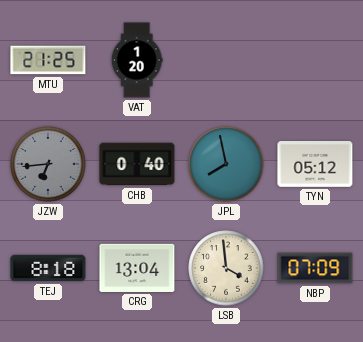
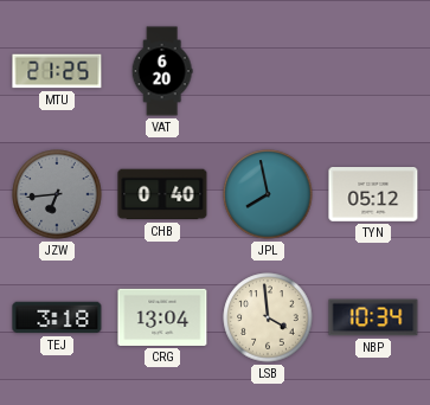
VAT: 1:20 -> 6:20
TEJ: 8:18 -> 3:18
NBP: 07:09 -> 10:34
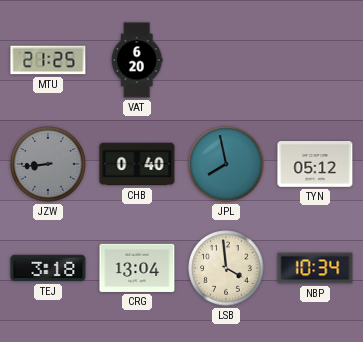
JZW: 6:44 -> 8:44
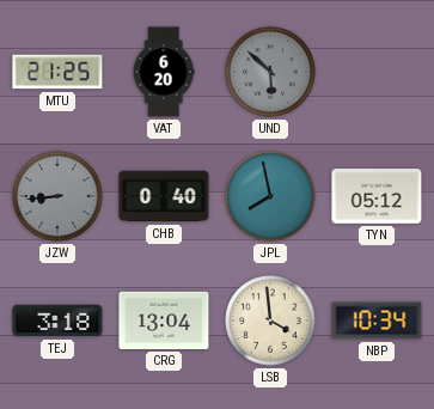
UND: none -> 5:52
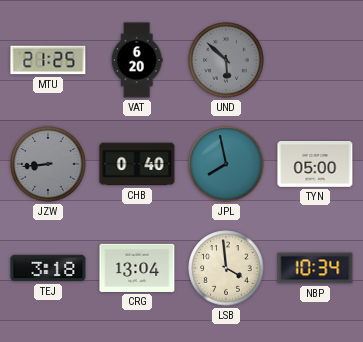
TYN: 05:12 -> 05:00
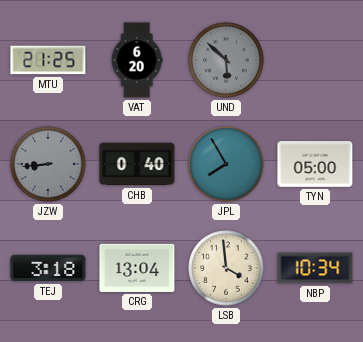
JPL: 7:58 -> 7:55
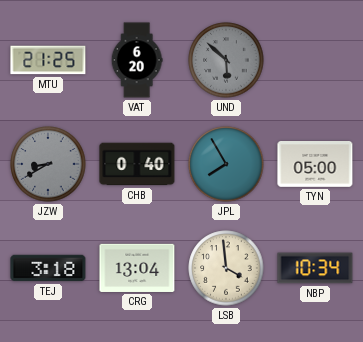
JZW: 8:44 -> 8:40
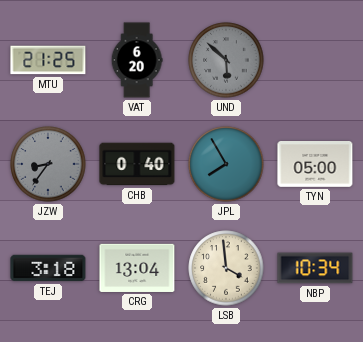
JZW: 8:40 -> 8:36
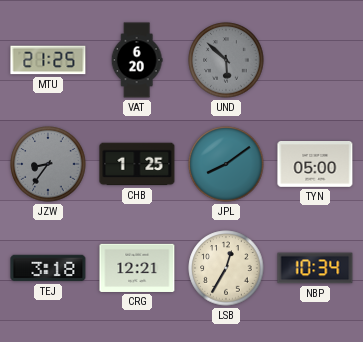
CHB: 0:40 -> 1:25
JPL: 7:55 -> 8:09
CRG: 13:04 -> 12:21
LSB: 3:59 -> 12:35
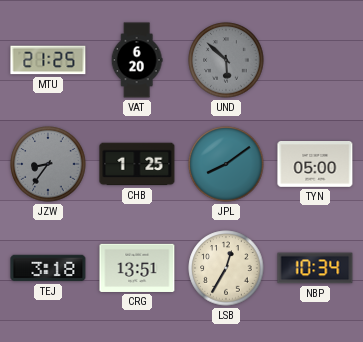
CRG: 12:21 -> 13:51
